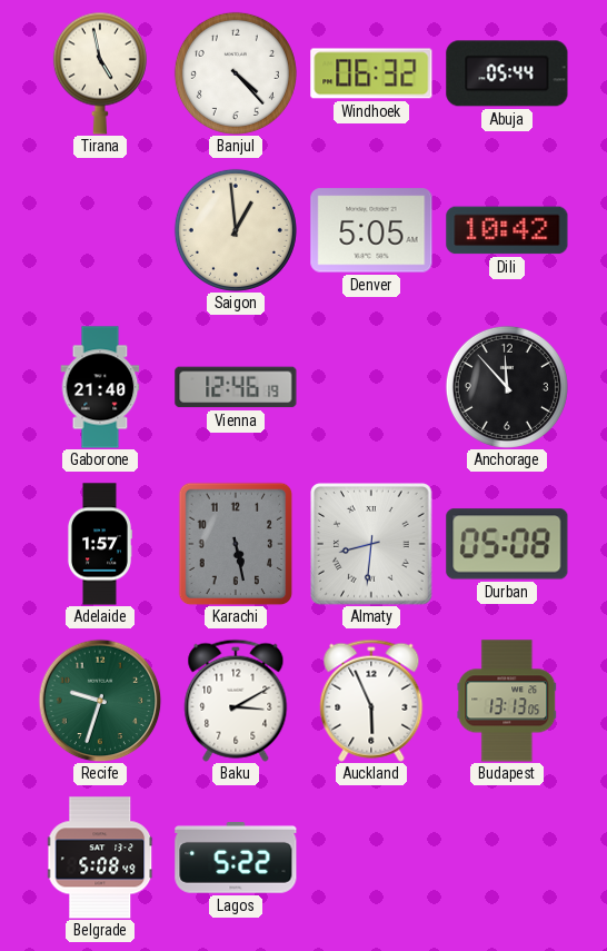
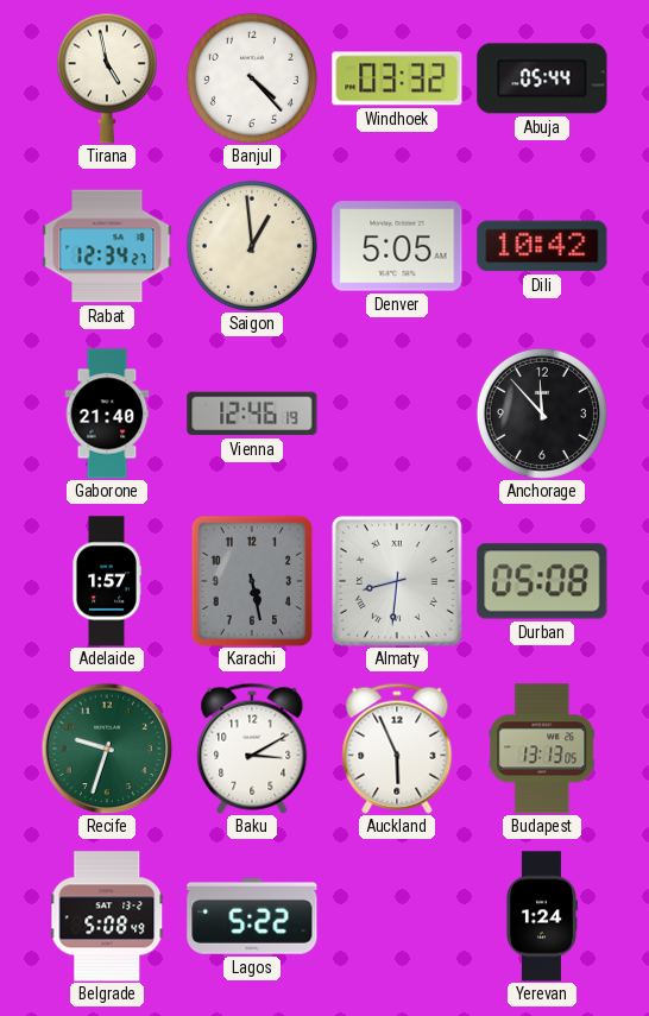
Windhoek: 06:32 -> 03:32
Rabat: none -> 12:34
Yerevan: none -> 1:24
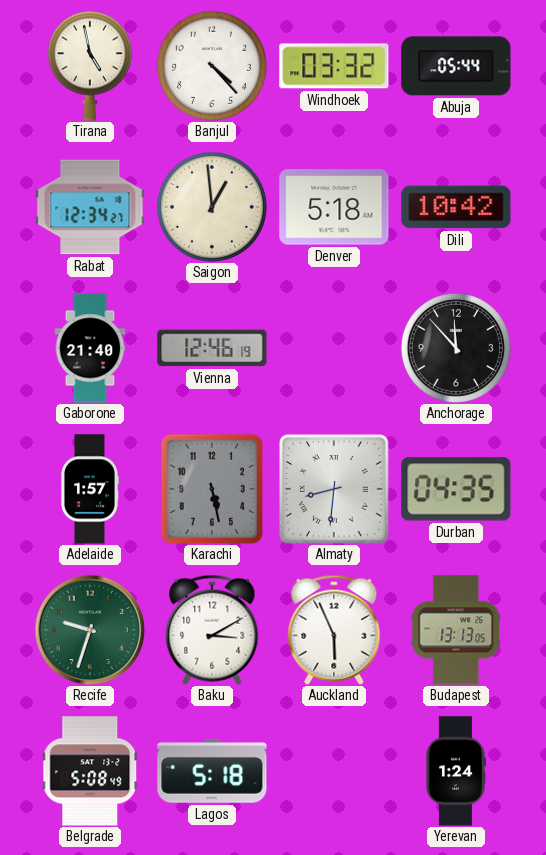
Denver: 5:05 -> 5:18
Durban: 05:08 -> 04:35
Lagos: 5:22 -> 5:18
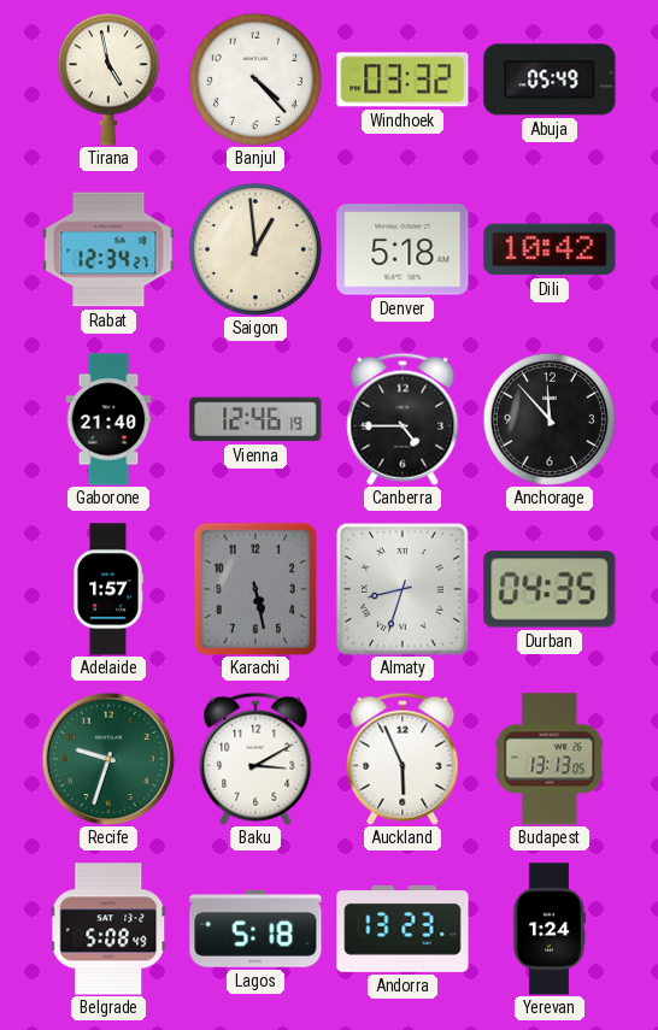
Abuja: 05:44 -> 05:49
Canberra: none -> 4:45
Almaty: 8:31 -> 8:33
Andorra: none -> 13:23
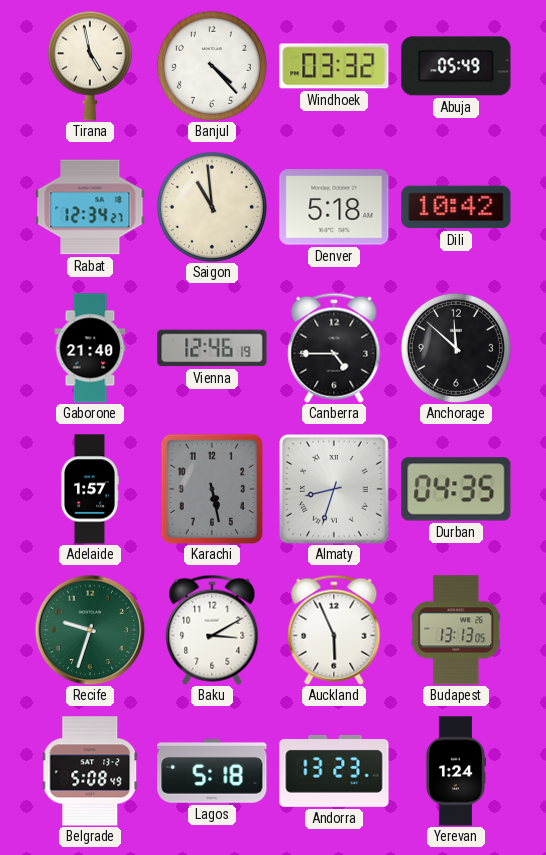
Saigon: 12:59 -> 10:59
Anchorage: 11:53 -> 11:52
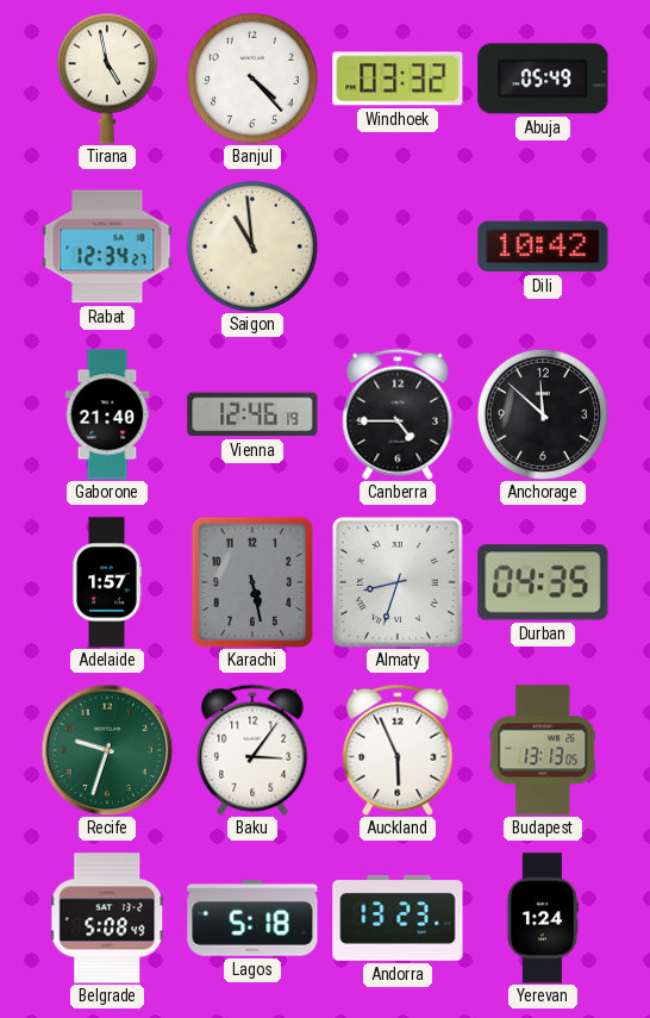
Denver: 5:18 -> none
Baku: 3:10 -> 3:06
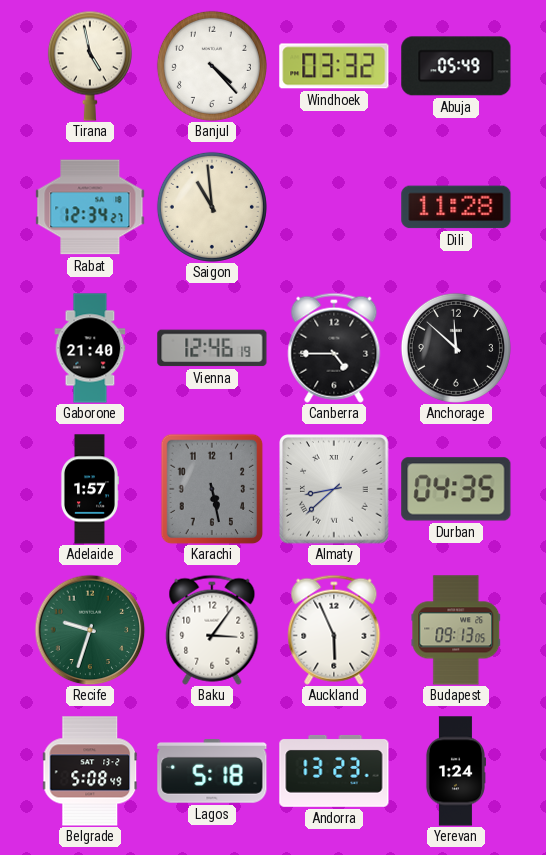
Dili: 10:42 -> 11:28
Almaty: 8:33 -> 8:38
Budapest: 13:13 -> 09:13
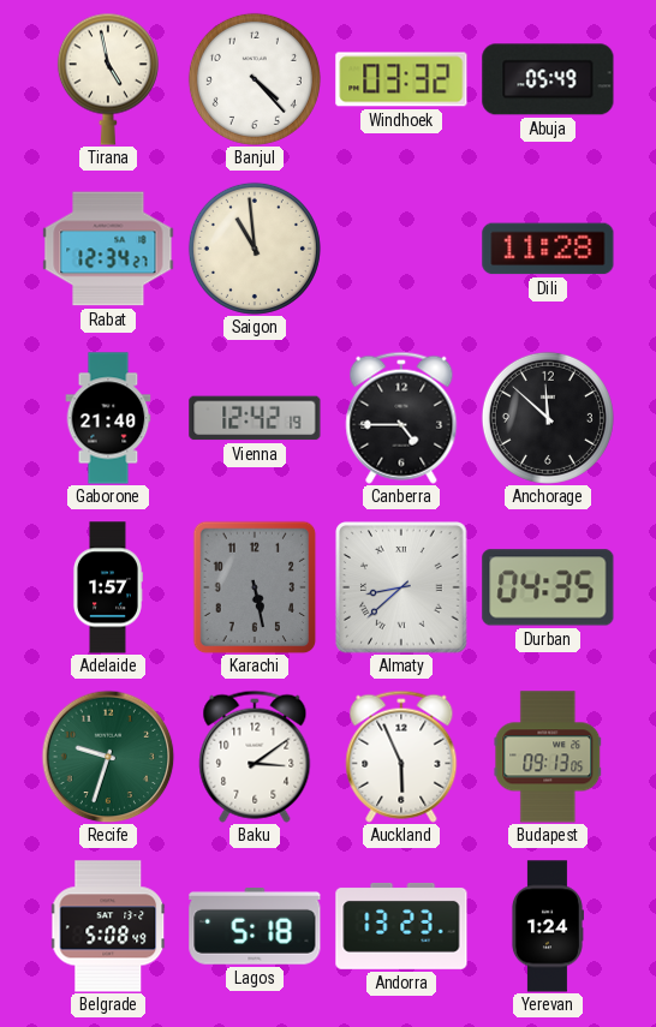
Vienna: 12:46 -> 12:42
Baku: 3:06 -> 3:09
